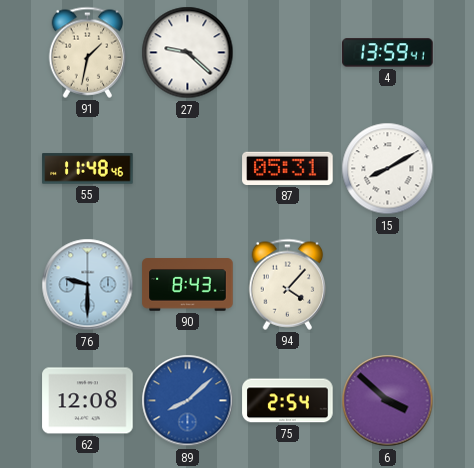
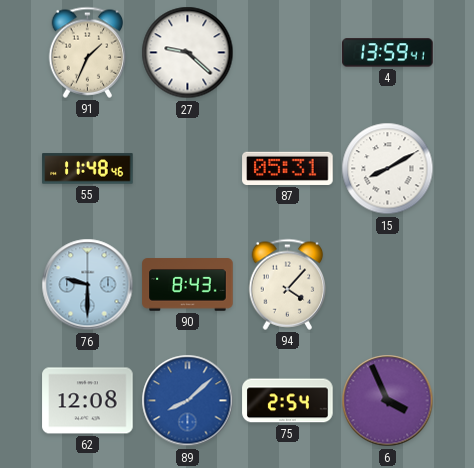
91: 1:32 -> 1:34
6: 3:52 -> 3:56
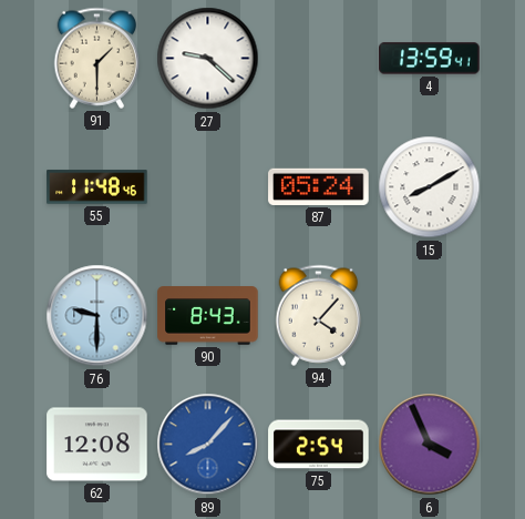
91: 1:34 -> 1:30
87: 05:31 -> 05:24
89: 8:08 -> 8:07
